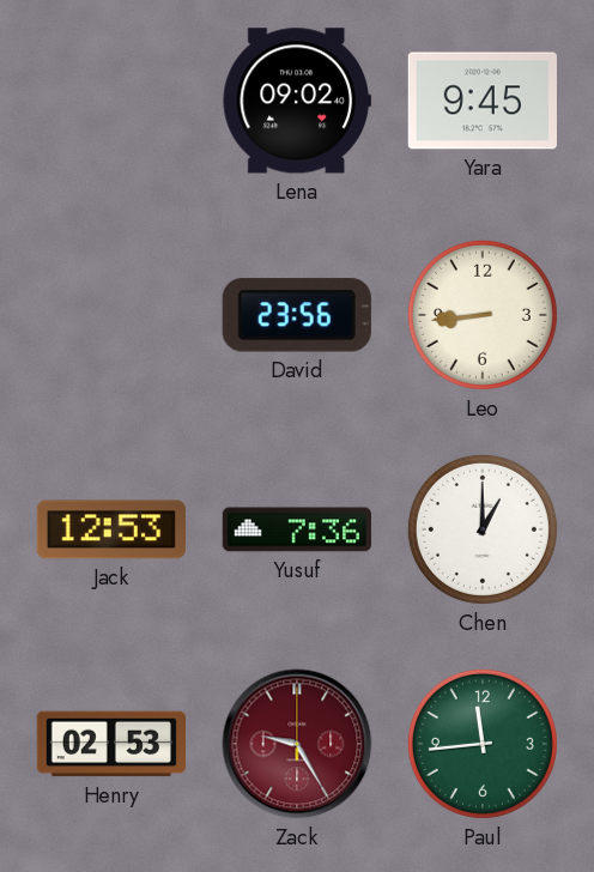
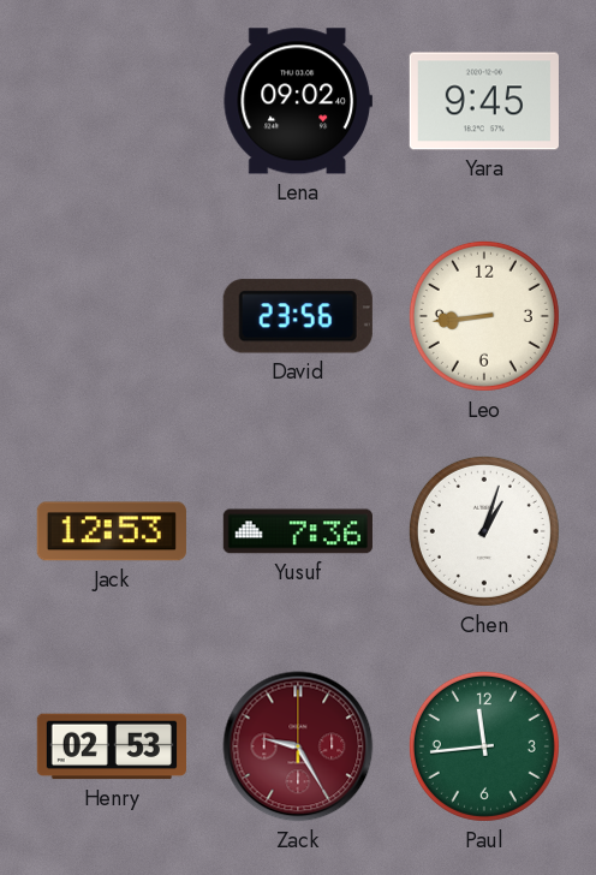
Chen: 1:00 -> 1:03
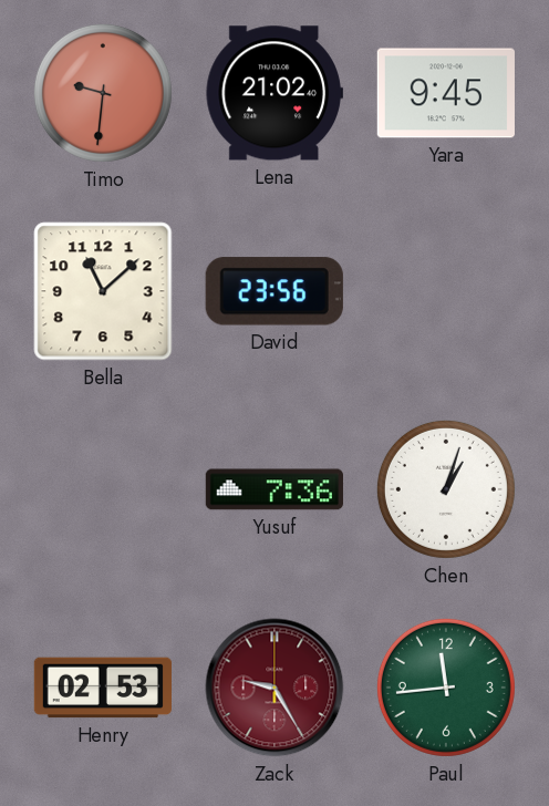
Timo: none -> 9:31
Lena: 09:02 -> 21:02
Bella: none -> 11:08
Leo: 8:44 -> none
Jack: 12:53 -> none
